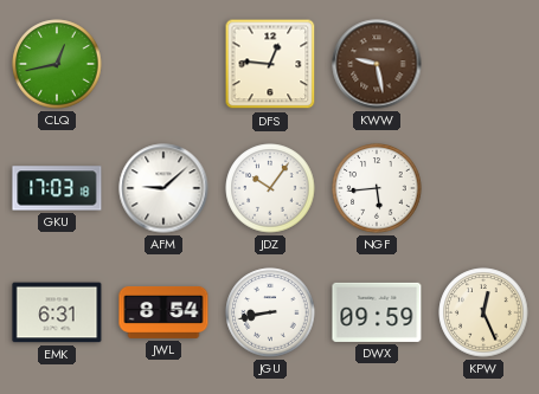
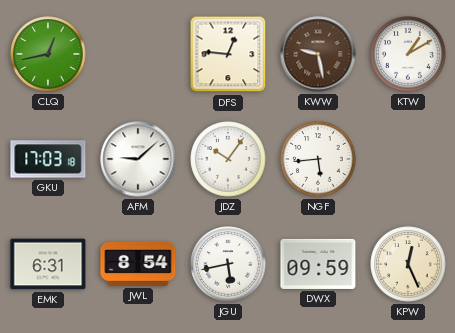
KTW: none -> 1:10
JGU: 8:43 -> 5:43
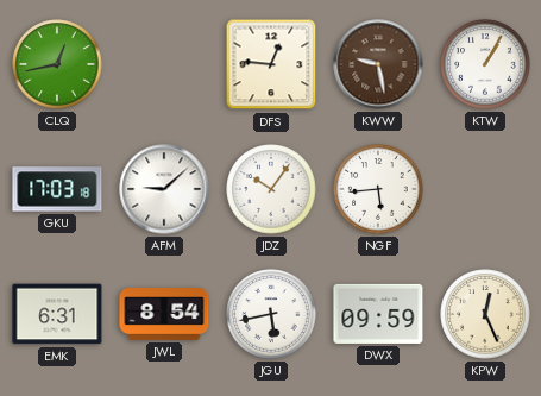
KTW: 1:10 -> 1:05
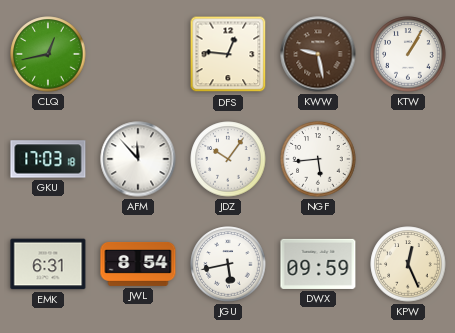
AFM: 9:08 -> 11:53
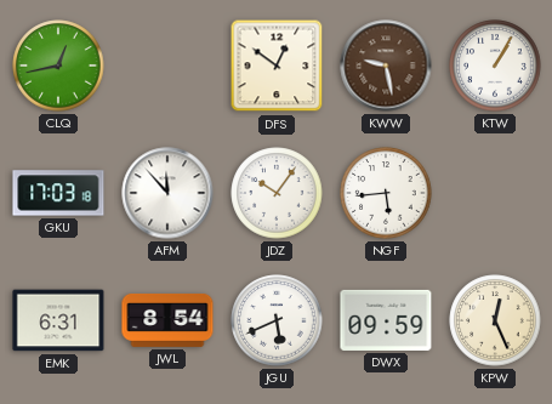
DFS: 12:46 -> 12:51
JGU: 5:43 -> 5:41
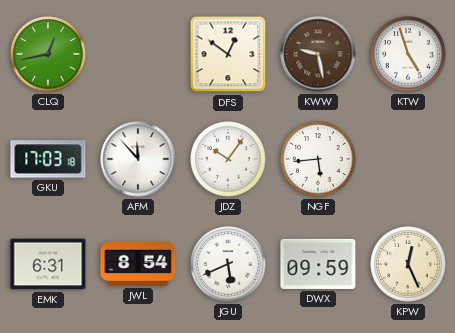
KTW: 1:05 -> 4:57
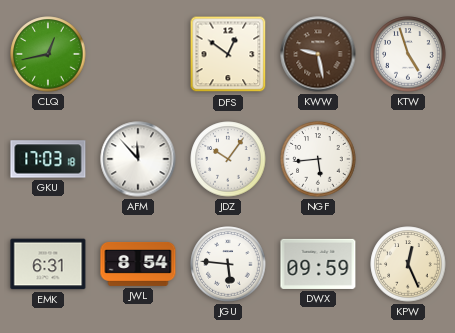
JGU: 5:41 -> 5:46
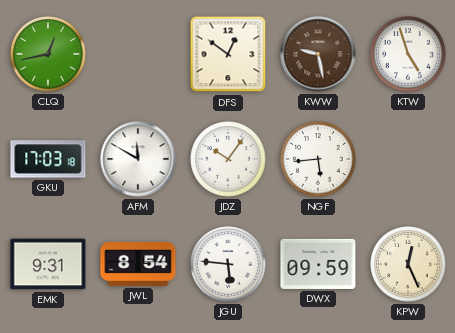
AFM: 11:53 -> 11:50
EMK: 6:31 -> 9:31
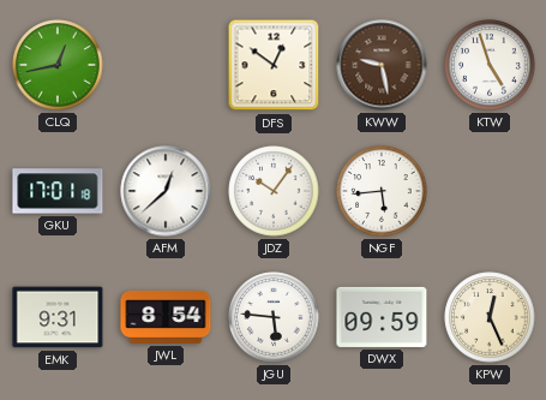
GKU: 17:03 -> 17:01
AFM: 11:50 -> 12:38
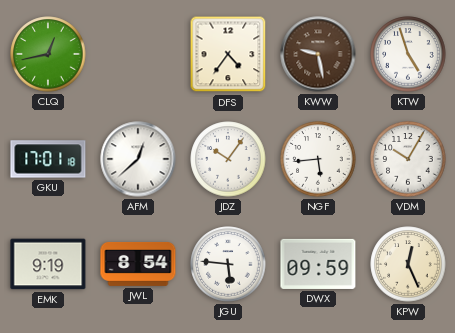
DFS: 12:51 -> 4:36
VDM: none -> 10:05
EMK: 9:31 -> 9:19
